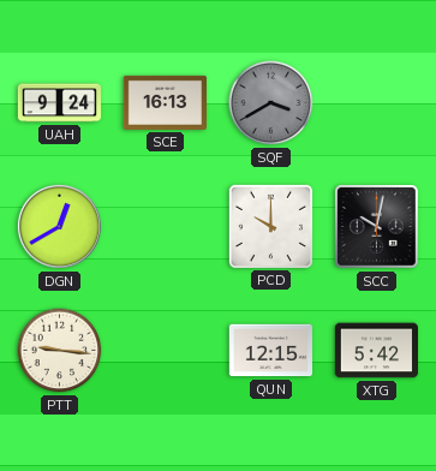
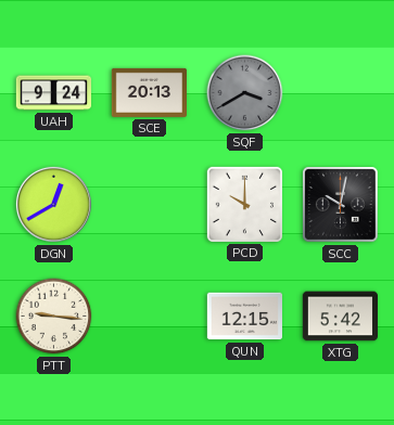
SCE: 16:13 -> 20:13
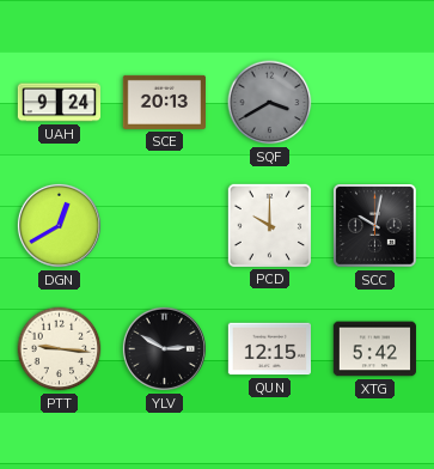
YLV: none -> 2:50
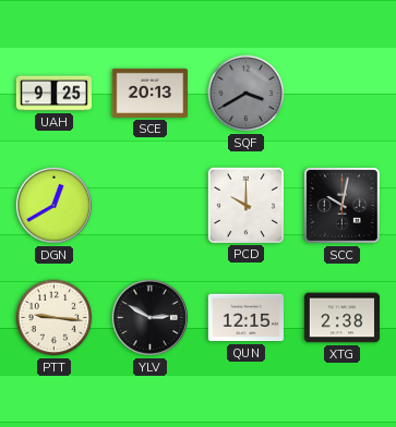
UAH: 9:24 -> 9:25
XTG: 5:42 -> 2:38
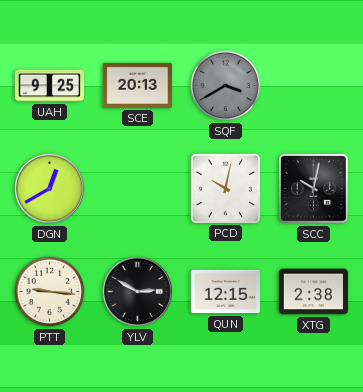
PCD: 10:00 -> 10:02
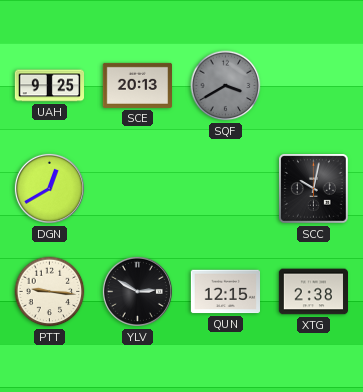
PCD: 10:02 -> none
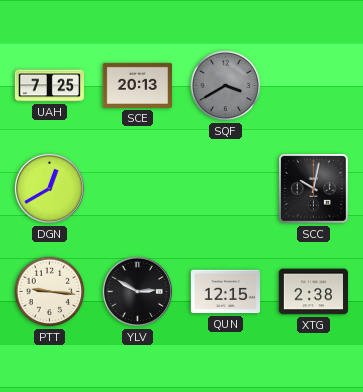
UAH: 9:25 -> 7:25
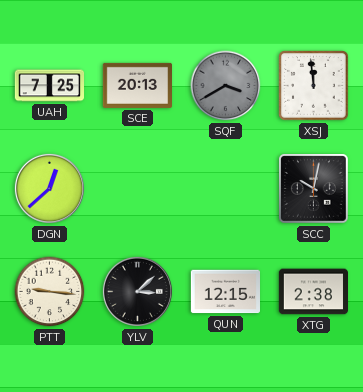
XSJ: none -> 11:59
DGN: 12:40 -> 12:38
YLV: 2:50 -> 3:08
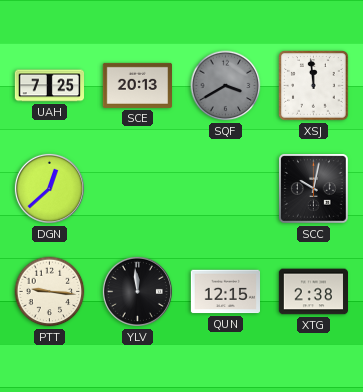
YLV: 3:08 -> 11:59
